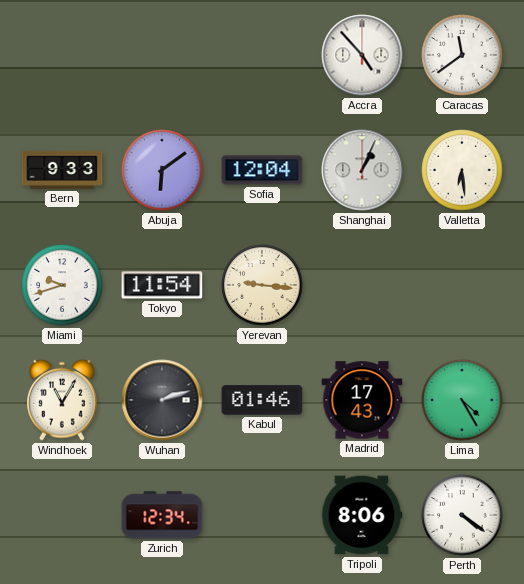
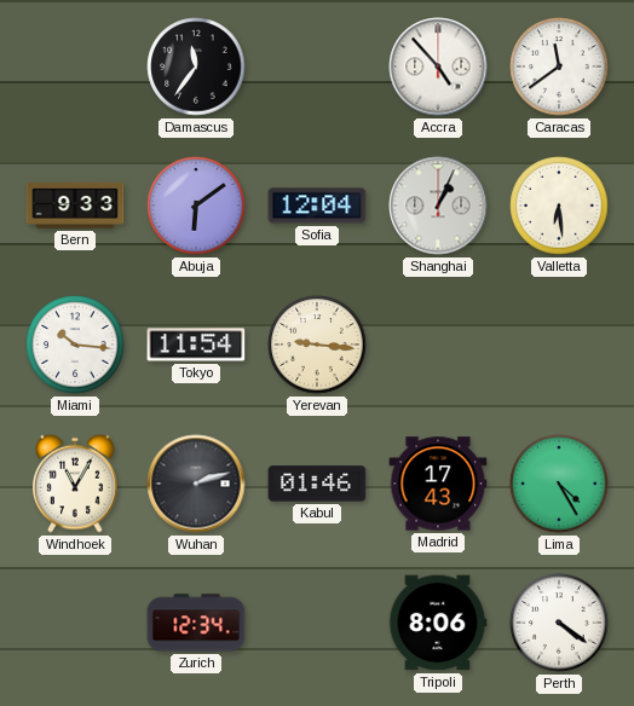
Damascus: none -> 11:36
Miami: 9:42 -> 10:16
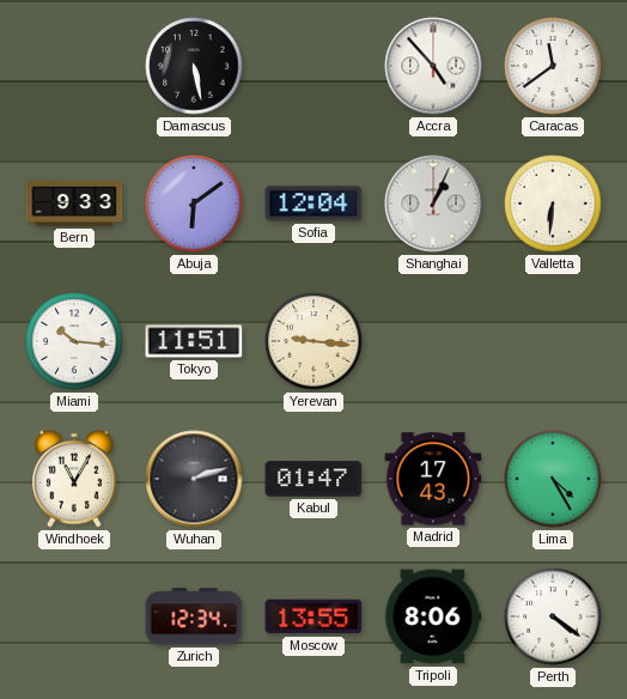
Damascus: 11:36 -> 5:28
Valletta: 6:29 -> 6:31
Tokyo: 11:54 -> 11:51
Kabul: 01:46 -> 01:47
Moscow: none -> 13:55
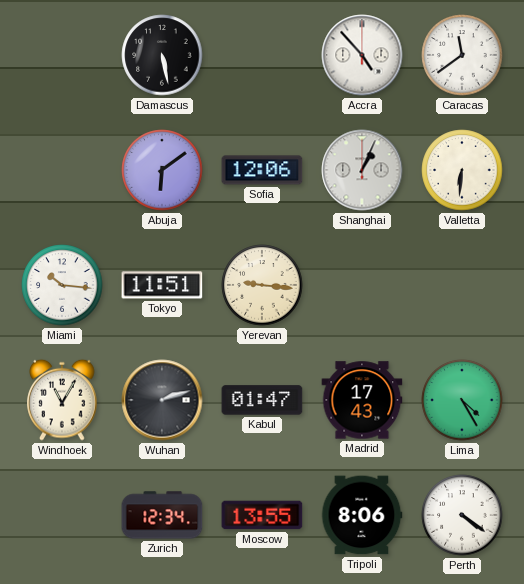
Bern: 9:33 -> none
Sofia: 12:04 -> 12:06
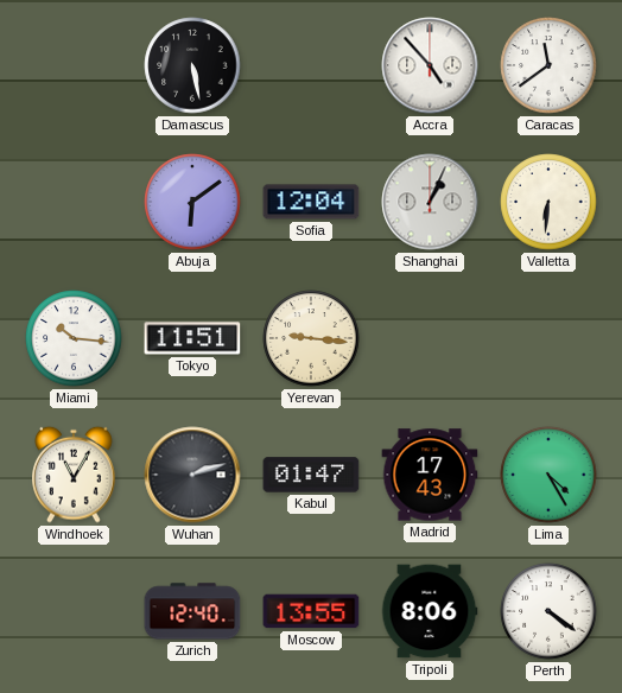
Sofia: 12:06 -> 12:04
Zurich: 12:34 -> 12:40
